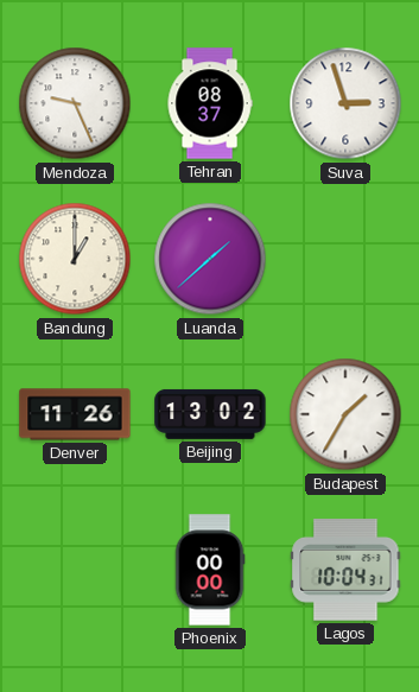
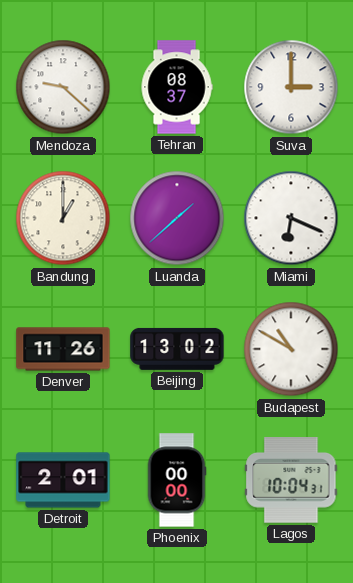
Mendoza: 9:26 -> 9:22
Suva: 2:57 -> 3:00
Miami: none -> 6:19
Budapest: 1:35 -> 10:50
Detroit: none -> 2:01
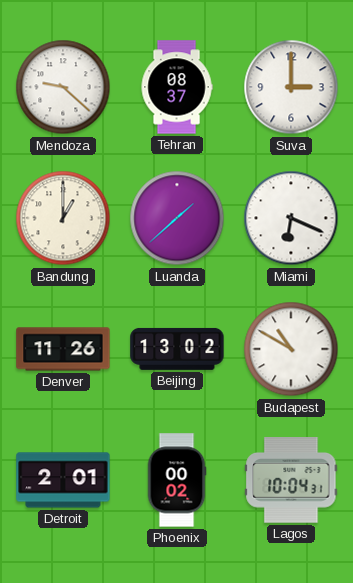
Phoenix: 00:00 -> 00:02
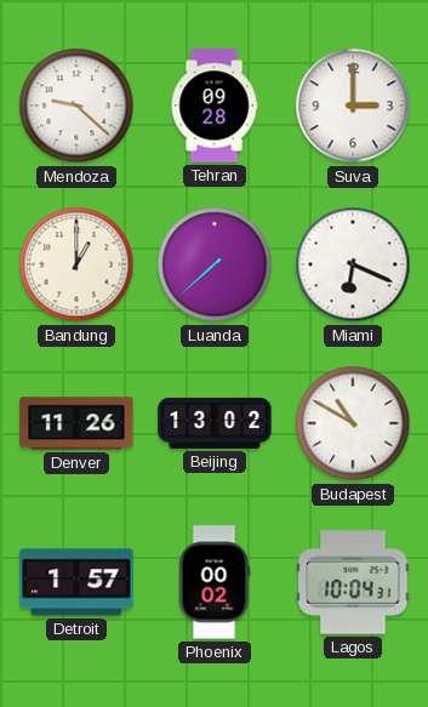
Tehran: 08:37 -> 09:28
Luanda: 1:38 -> 7:38
Detroit: 2:01 -> 1:57
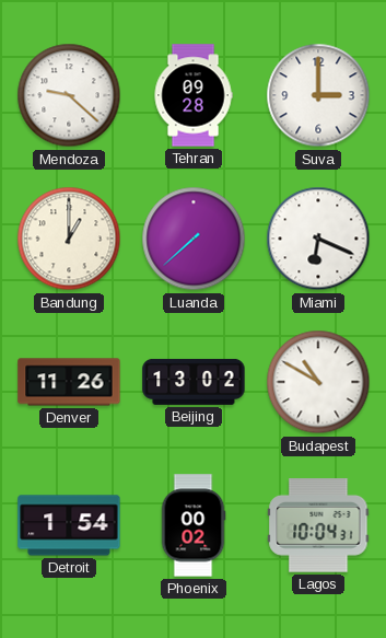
Detroit: 1:57 -> 1:54
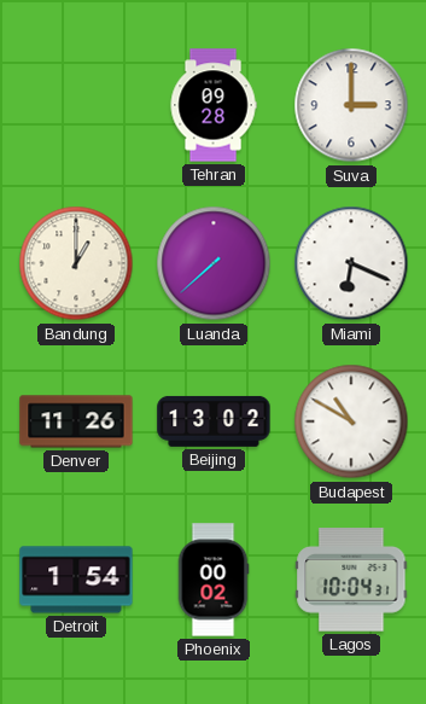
Mendoza: 9:22 -> none
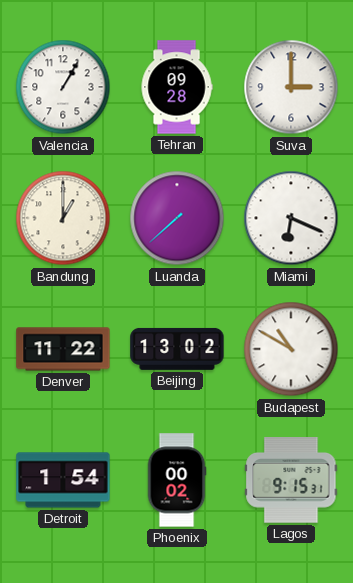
Valencia: none -> 1:05
Denver: 11:26 -> 11:22
Lagos: 10:04 -> 9:15
